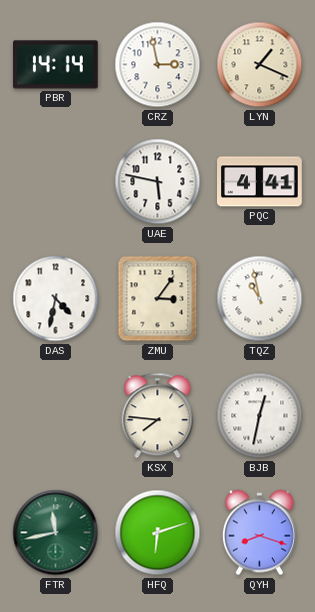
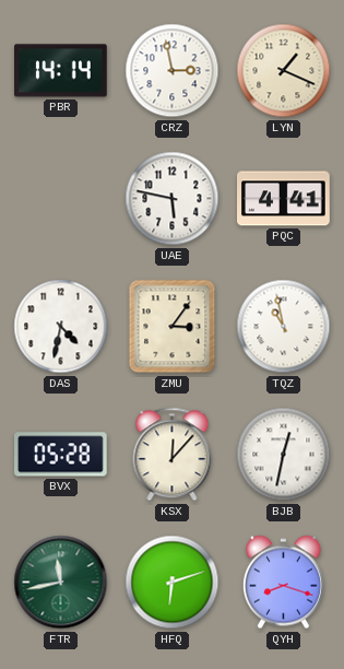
BVX: none -> 05:28
KSX: 7:46 -> 12:07
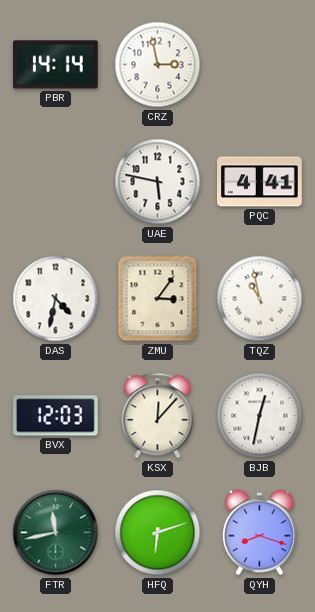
LYN: 1:19 -> none
BVX: 05:28 -> 12:03
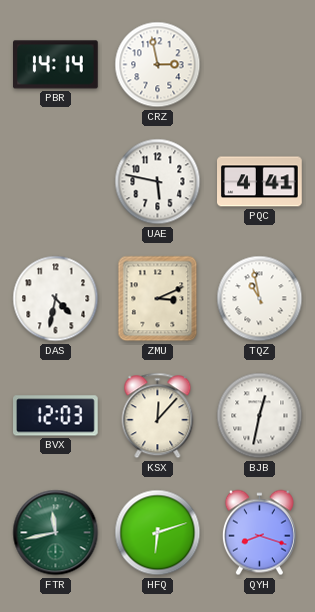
ZMU: 3:06 -> 3:11
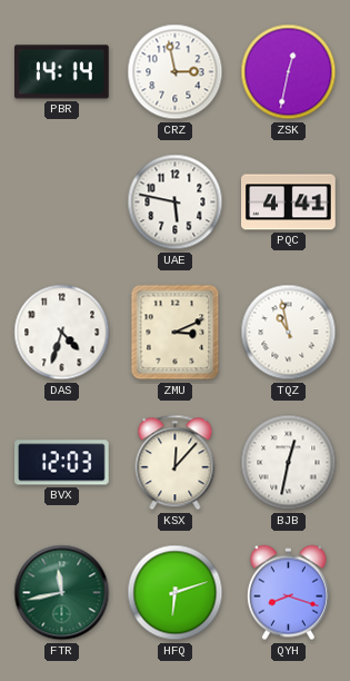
ZSK: none -> 12:32
DAS: 4:32 -> 4:33
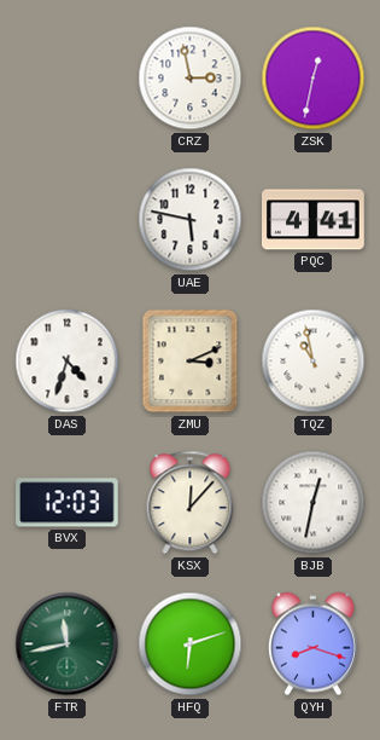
PBR: 14:14 -> none
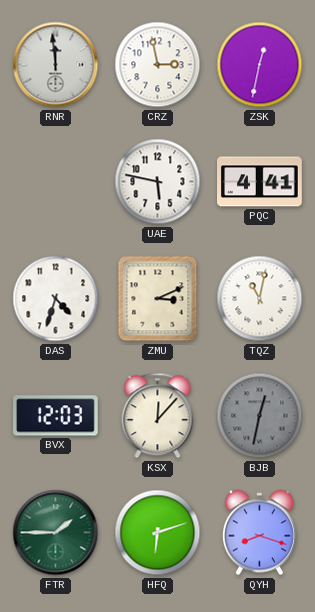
RNR: none -> 11:59
TQZ: 10:58 -> 11:02
BJB dial: white -> grey
FTR: 11:43 -> 1:45
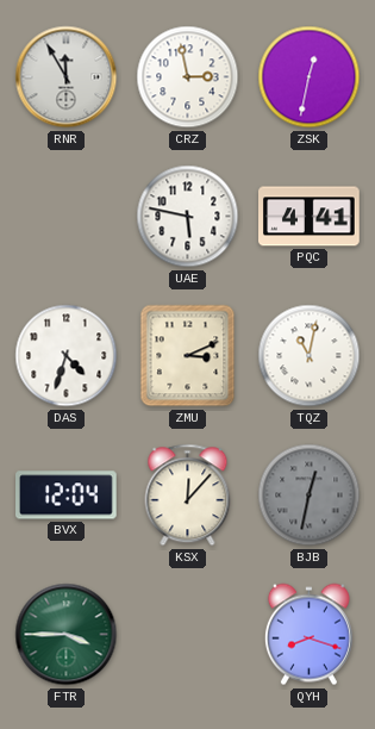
RNR: 11:59 -> 11:55
BVX: 12:03 -> 12:04
FTR: 1:45 -> 3:45
HFQ: 6:12 -> none
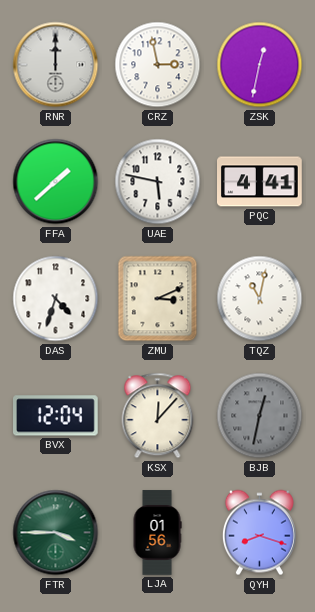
RNR: 11:55 -> 12:00
FFA: none -> 1:38
LJA: none -> 01:56
